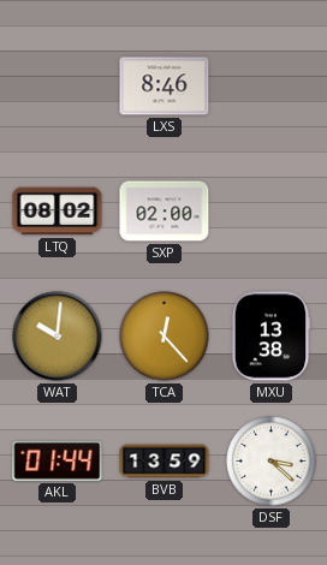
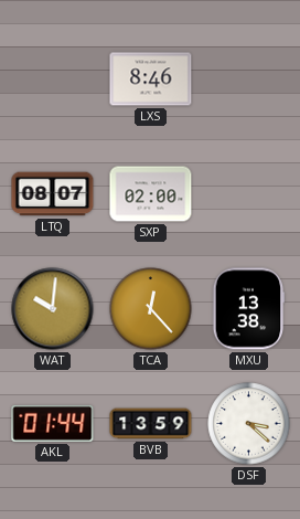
LTQ: 08:02 -> 08:07
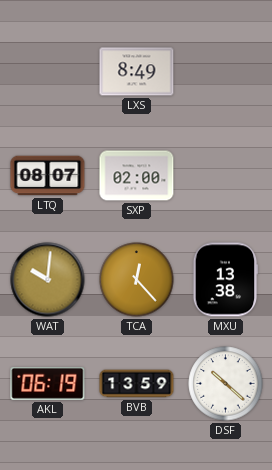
LXS: 8:46 -> 8:49
AKL: 01:44 -> 06:19
DSF: 3:22 -> 10:22
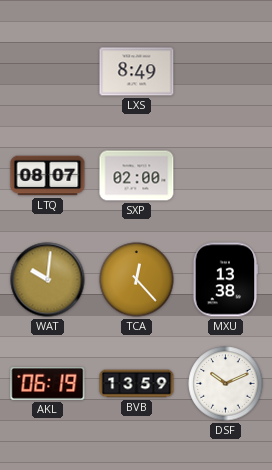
DSF: 10:22 -> 10:11
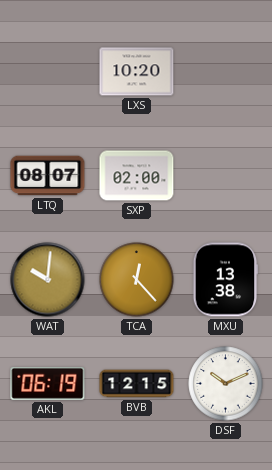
LXS: 8:49 -> 10:20
BVB: 13:59 -> 12:15
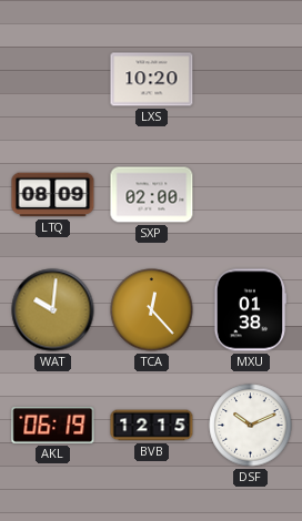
LTQ: 08:07 -> 08:09
MXU: 13:38 -> 01:38
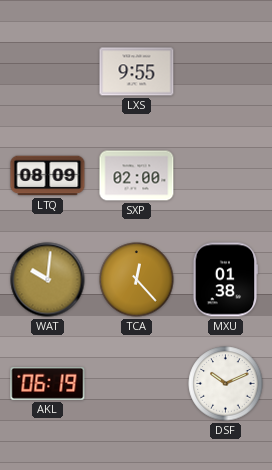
LXS: 10:20 -> 9:55
BVB: 12:15 -> none
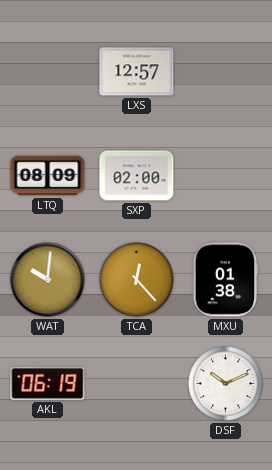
LXS: 9:55 -> 12:57
